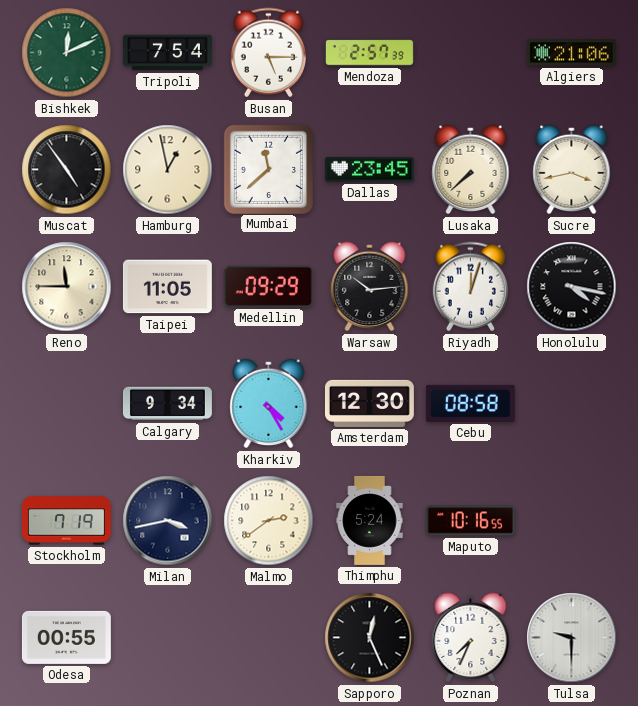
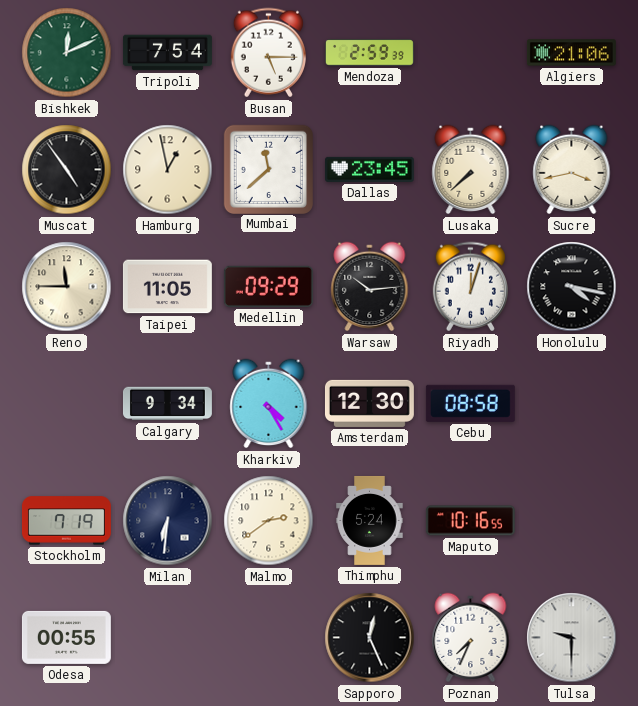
Mendoza: 2:57 -> 2:59
Milan: 3:43 -> 6:31
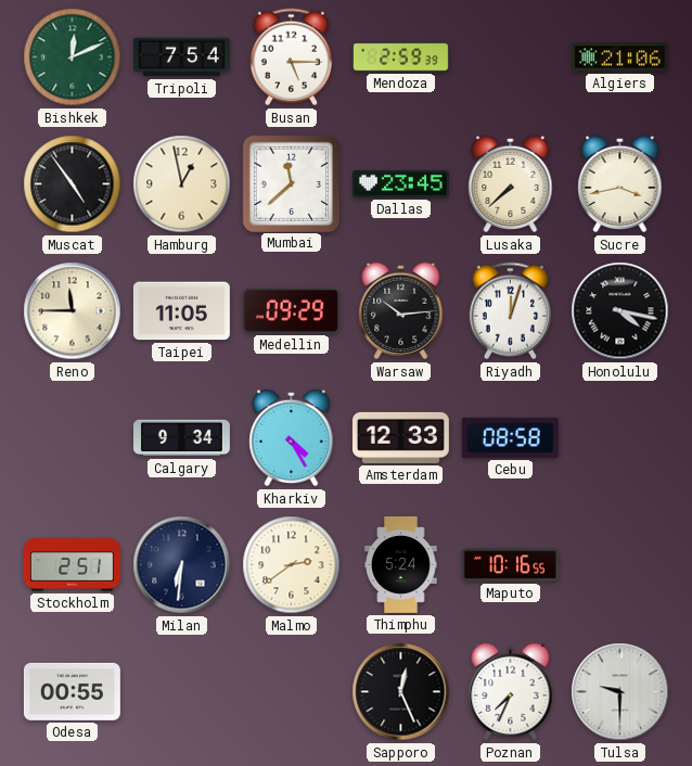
Amsterdam: 12:30 -> 12:33
Stockholm: 7:19 -> 2:51
